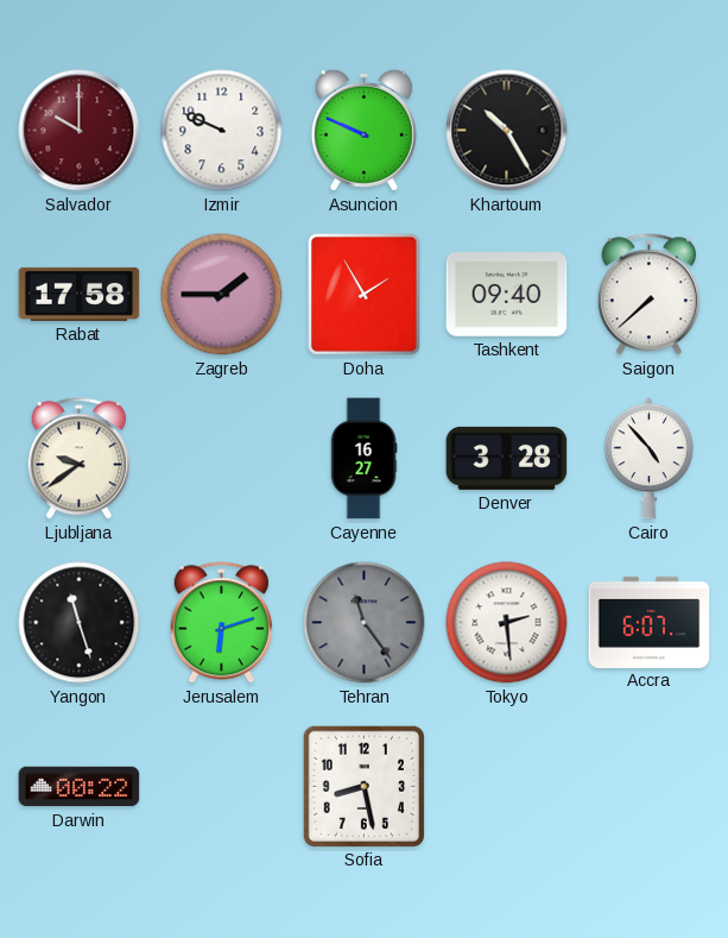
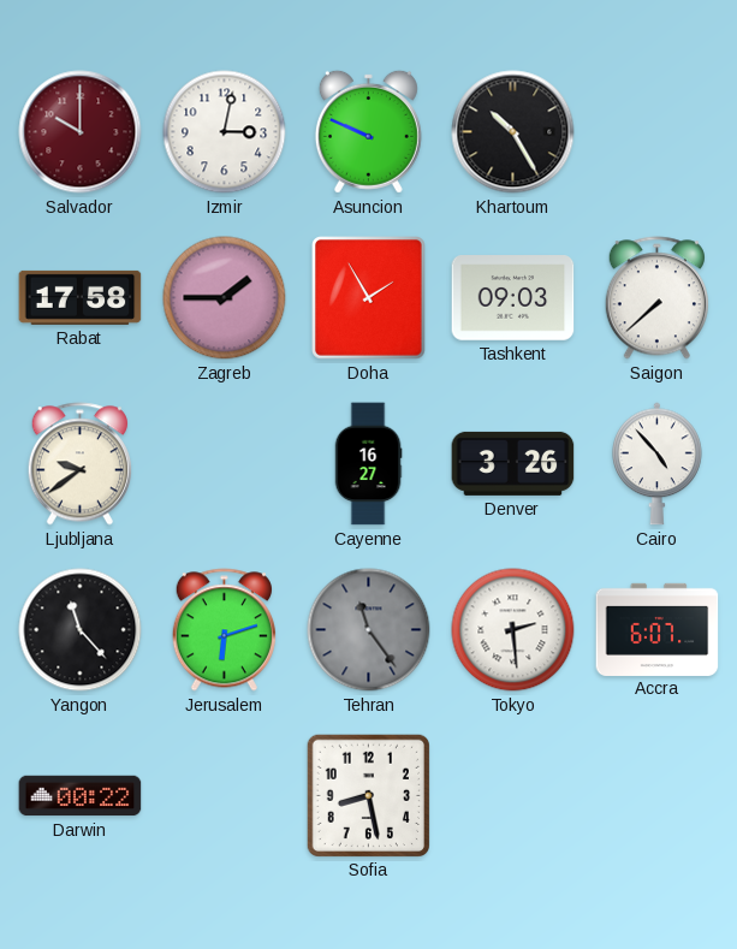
Izmir: 9:49 -> 3:02
Tashkent: 09:40 -> 09:03
Denver: 3:28 -> 3:26
Yangon: 11:27 -> 11:23
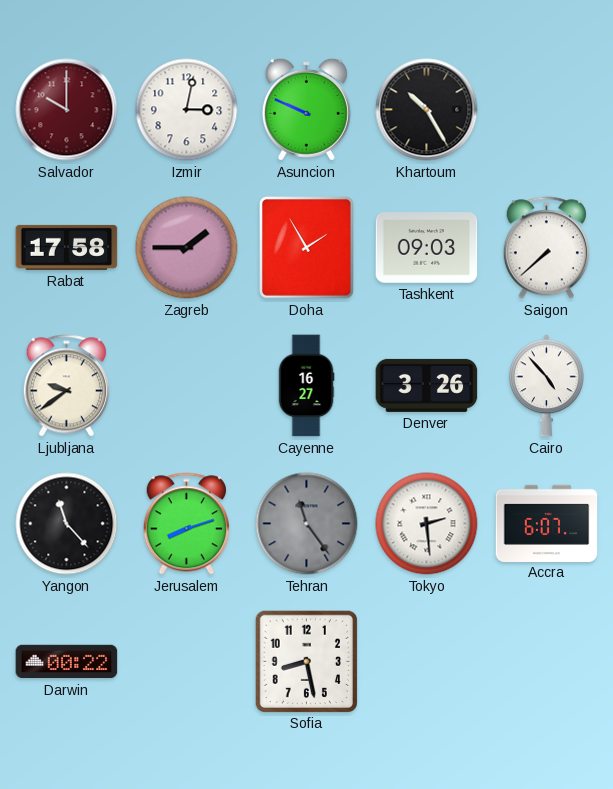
Jerusalem: 6:12 -> 8:12
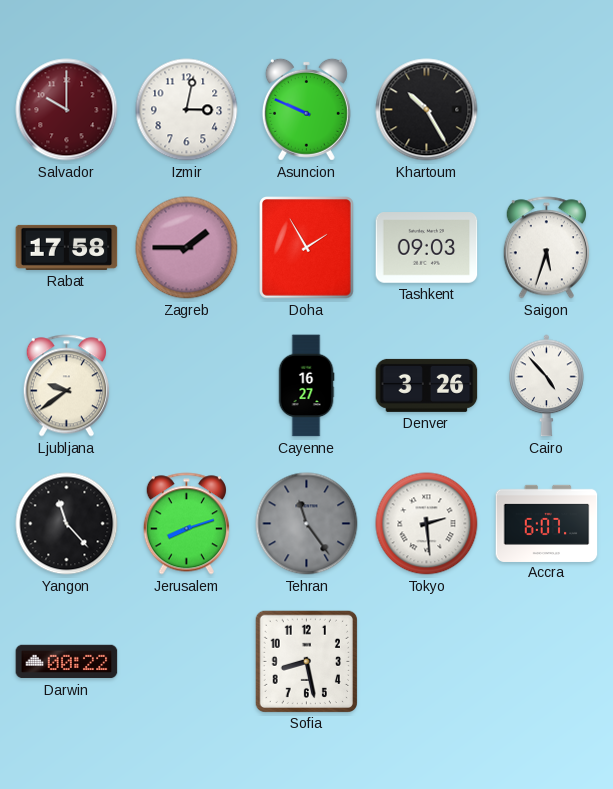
Saigon: 7:38 -> 5:33
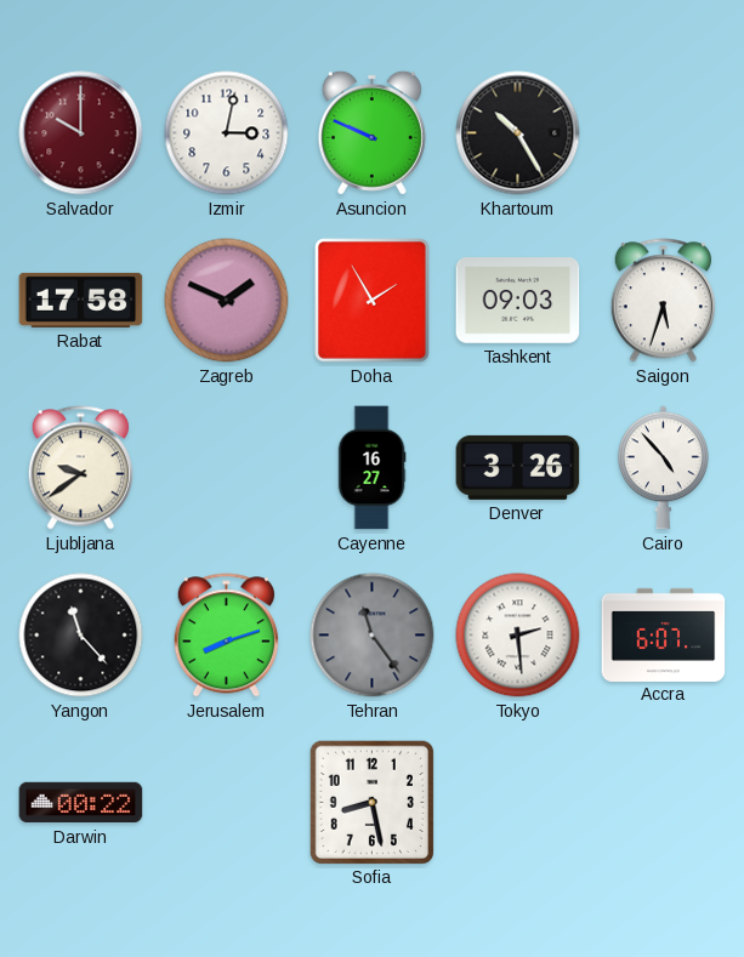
Zagreb: 1:45 -> 1:49
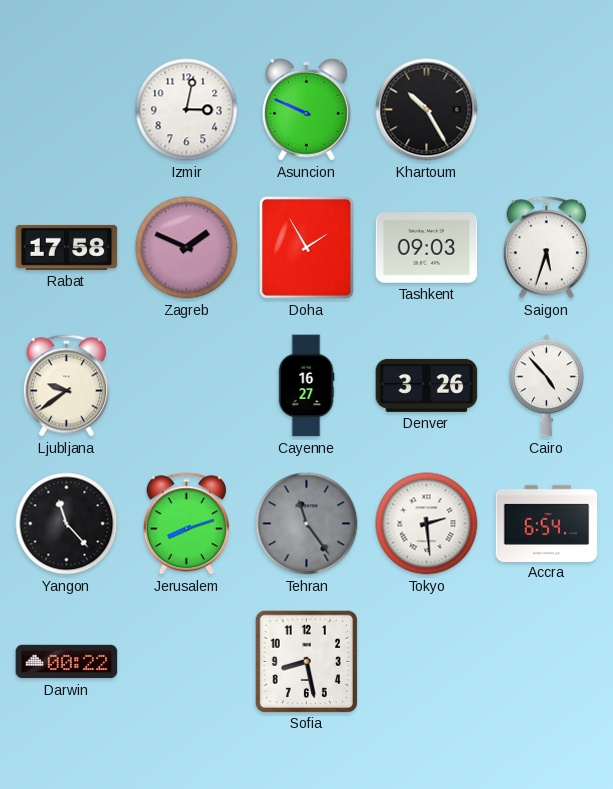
Salvador: 10:00 -> none
Accra: 6:07 -> 6:54
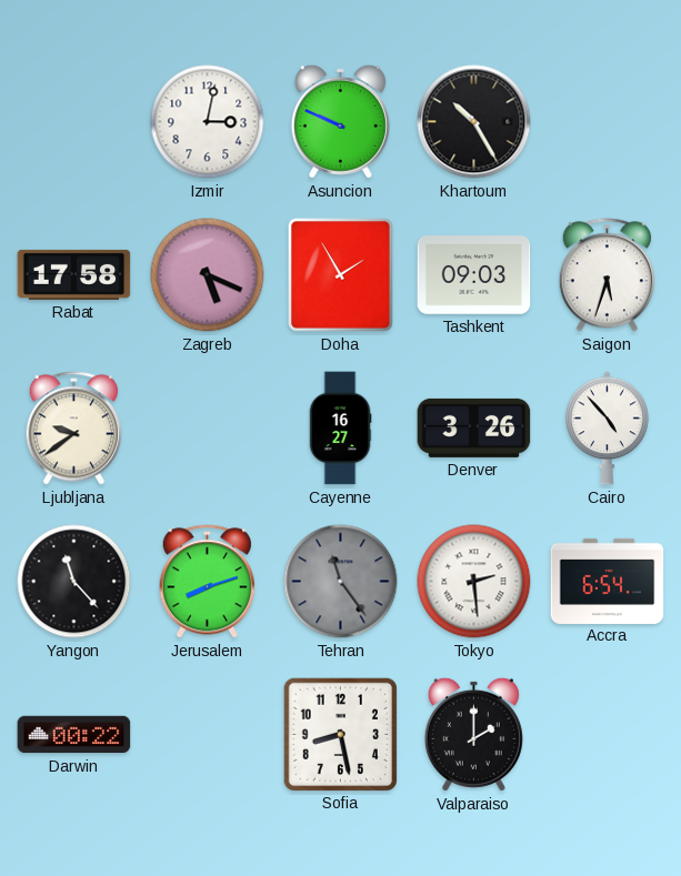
Zagreb: 1:49 -> 5:19
Valparaiso: none -> 2:00
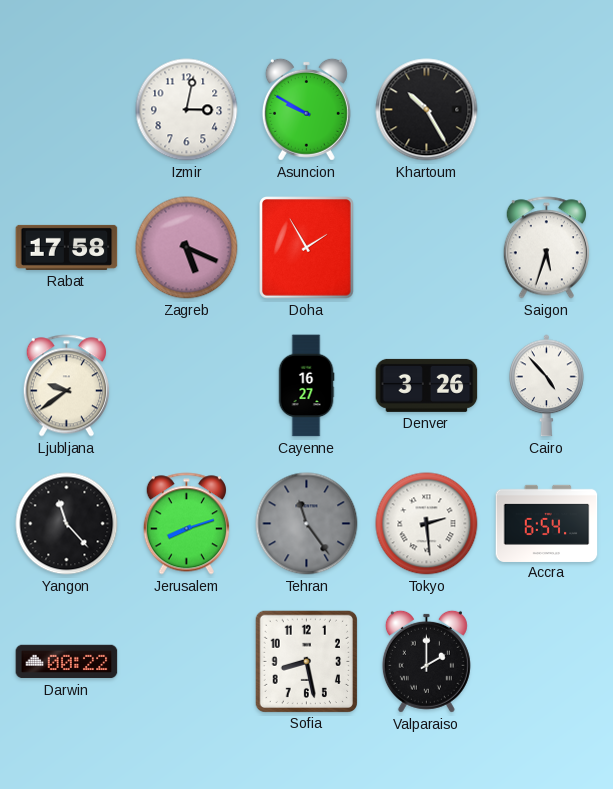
Asuncion: 9:49 -> 9:50
Tashkent: 09:03 -> none
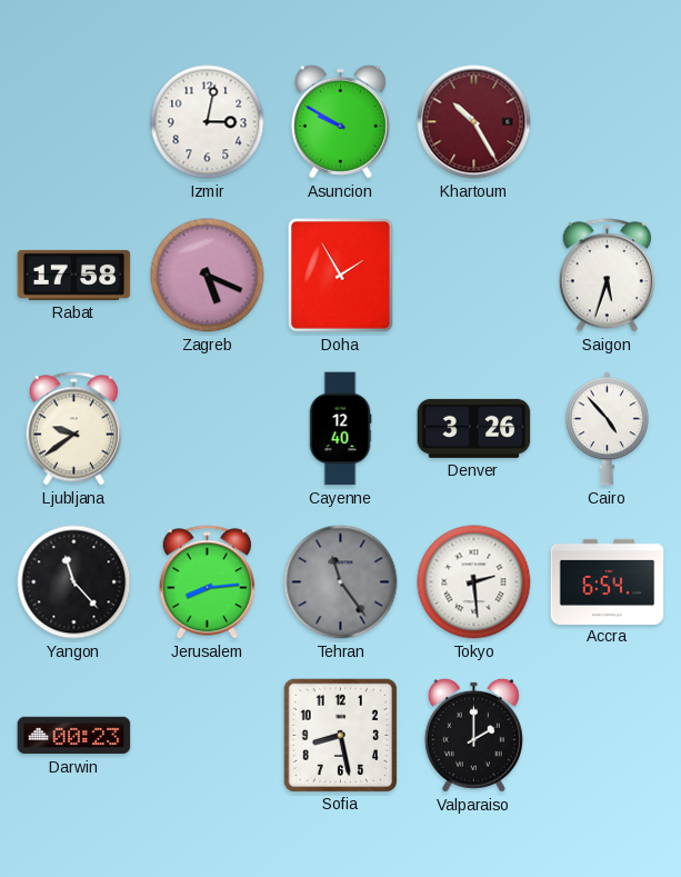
Khartoum dial: black -> burgundy
Cayenne: 16:27 -> 12:40
Jerusalem: 8:12 -> 8:14
Darwin: 00:22 -> 00:23
